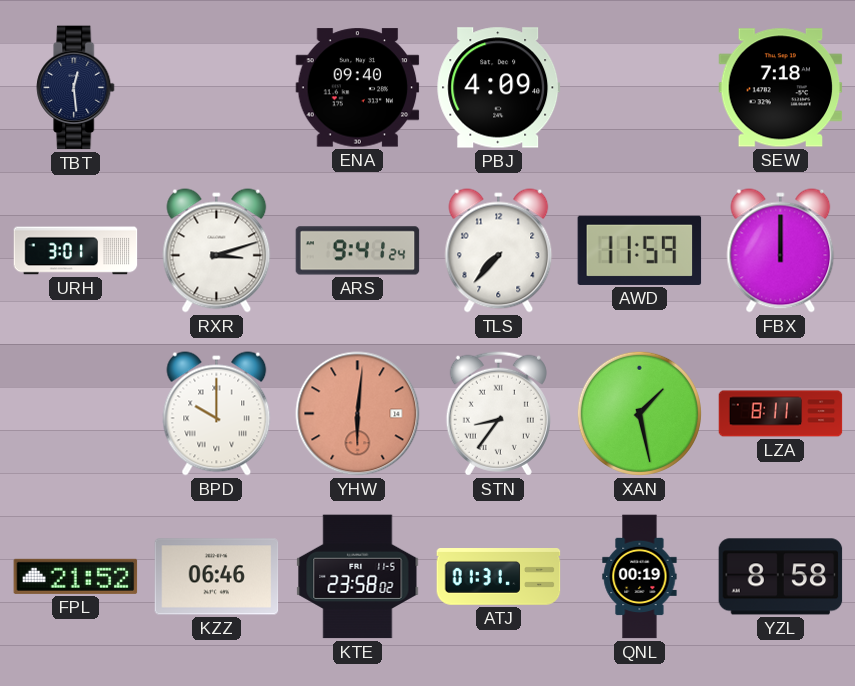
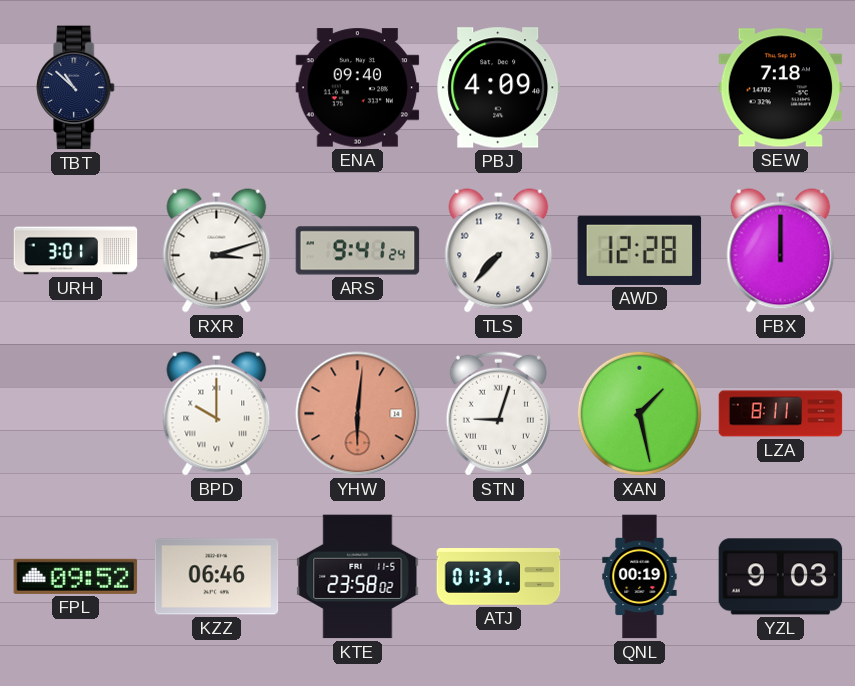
TBT: 12:29 -> 10:52
AWD: 11:59 -> 12:28
STN: 8:36 -> 9:03
FPL: 21:52 -> 09:52
YZL: 8:58 -> 9:03
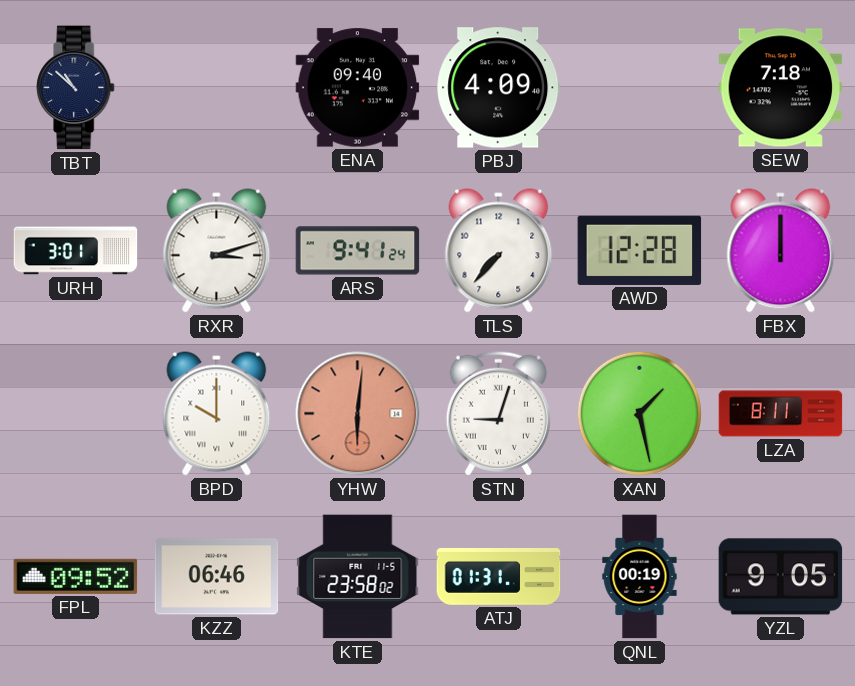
YZL: 9:03 -> 9:05
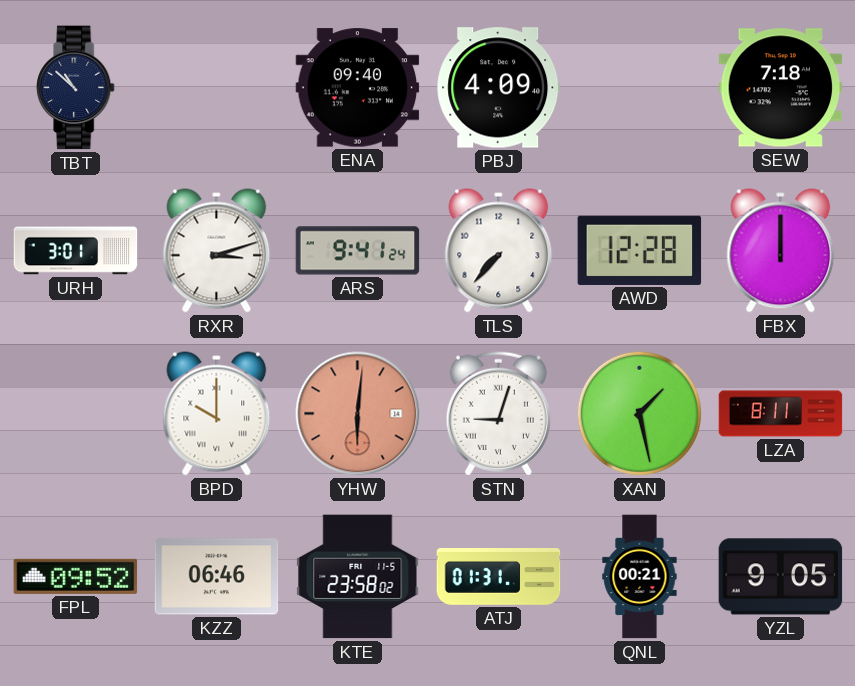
QNL: 00:19 -> 00:21
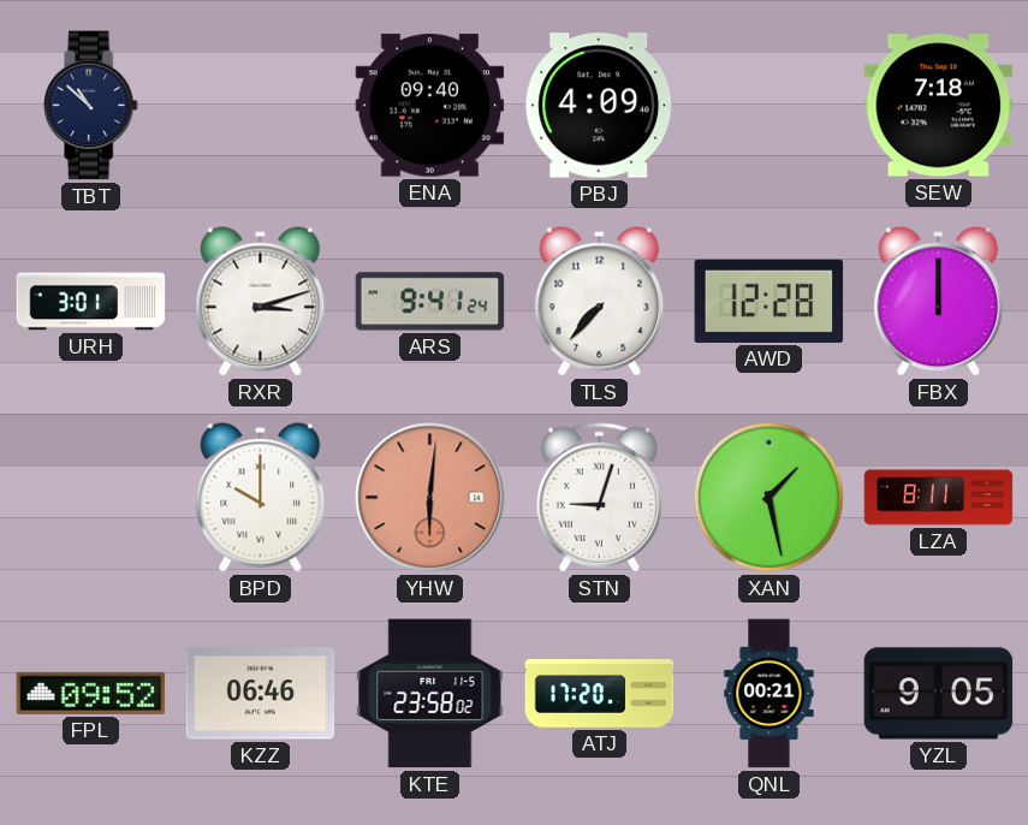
ATJ: 01:31 -> 17:20
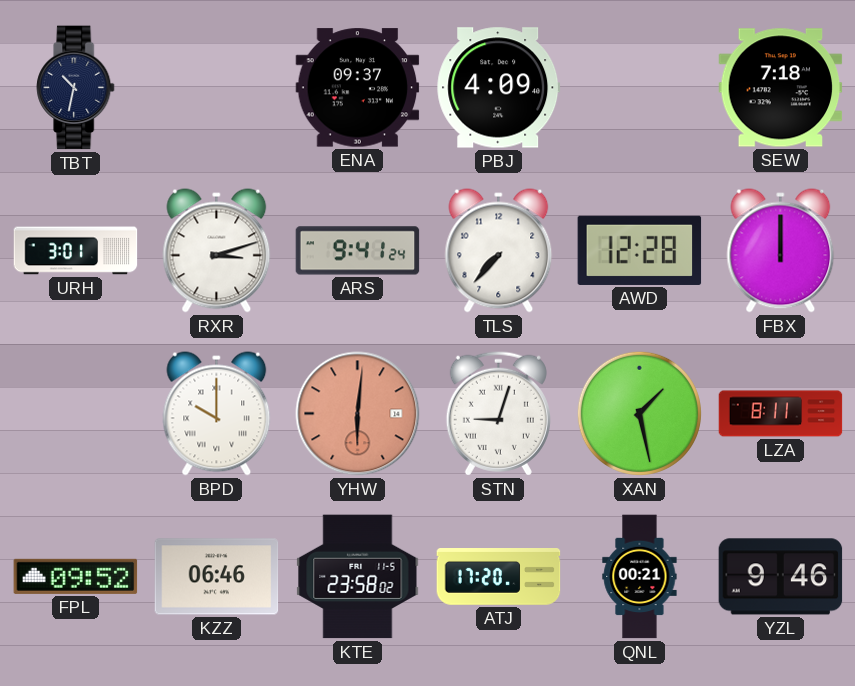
TBT: 10:52 -> 10:32
ENA: 09:40 -> 09:37
YZL: 9:05 -> 9:46
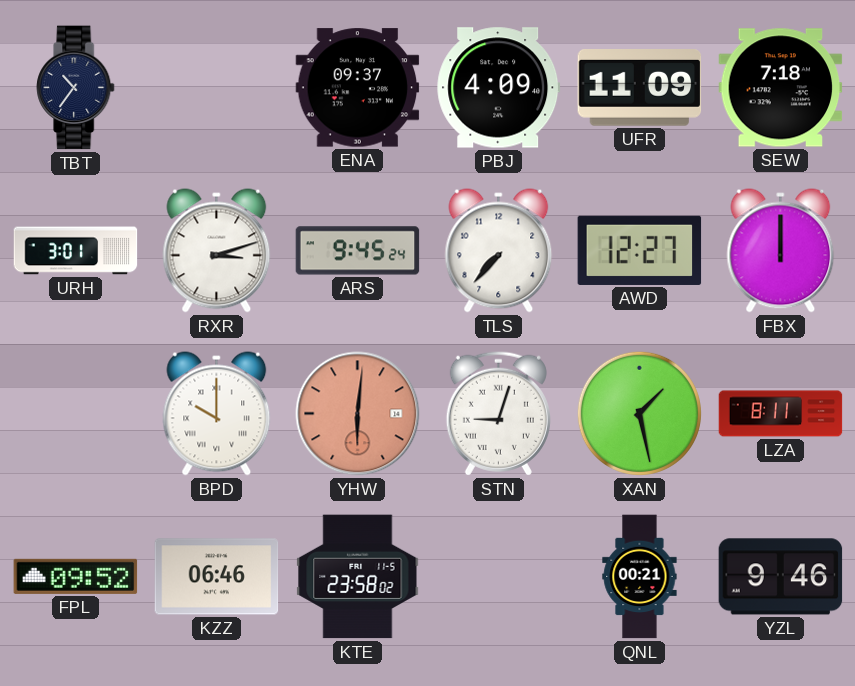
TBT: 10:32 -> 10:36
UFR: none -> 11:09
ARS: 9:41 -> 9:45
AWD: 12:28 -> 12:27
ATJ: 17:20 -> none
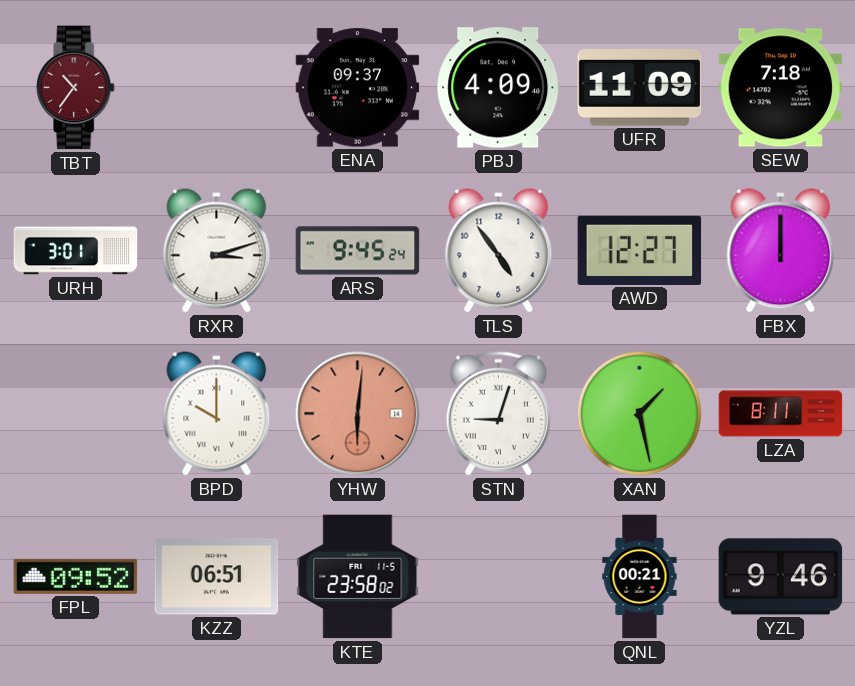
TBT dial: navy -> burgundy
TLS: 7:37 -> 4:54
KZZ: 06:46 -> 06:51
